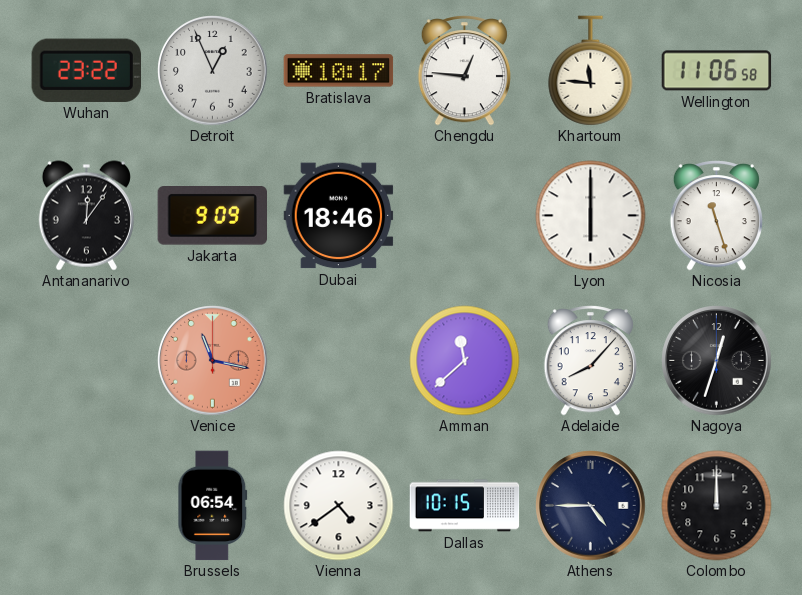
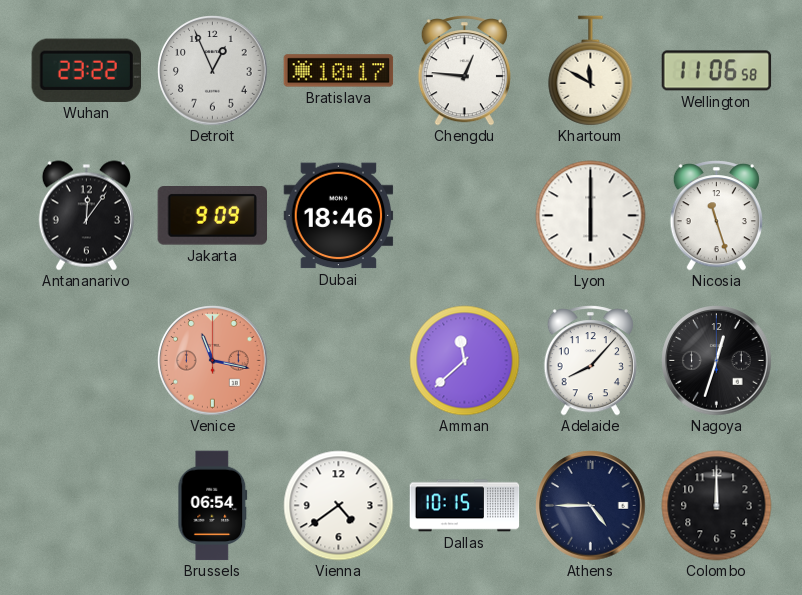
Khartoum: 11:46 -> 11:50
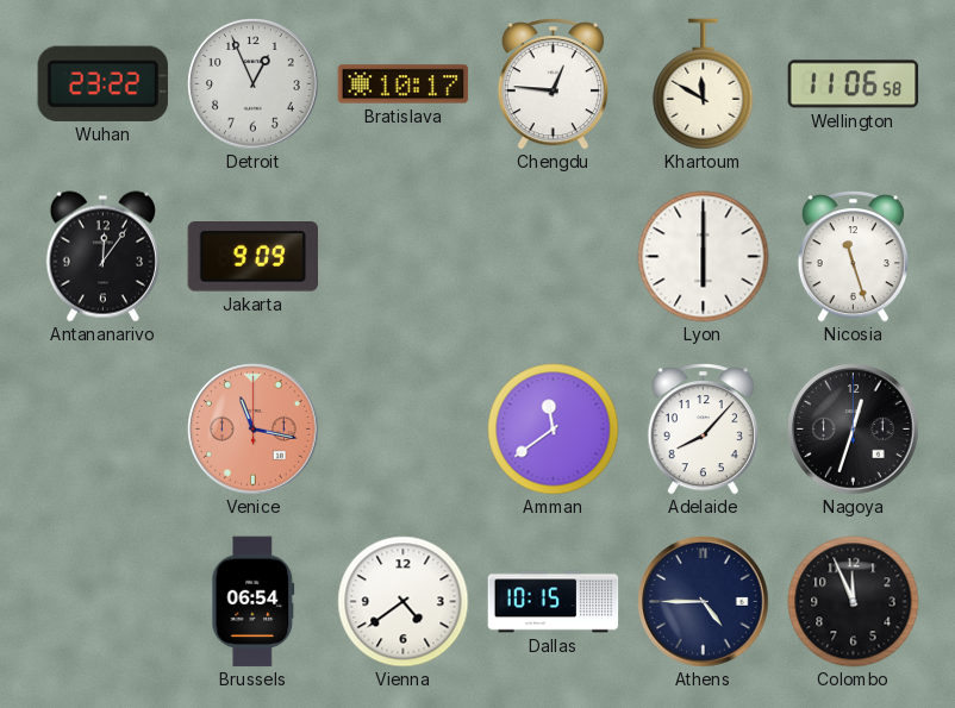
Dubai: 18:46 -> none
Amman: 11:38 -> 11:39
Colombo: 12:00 -> 11:56
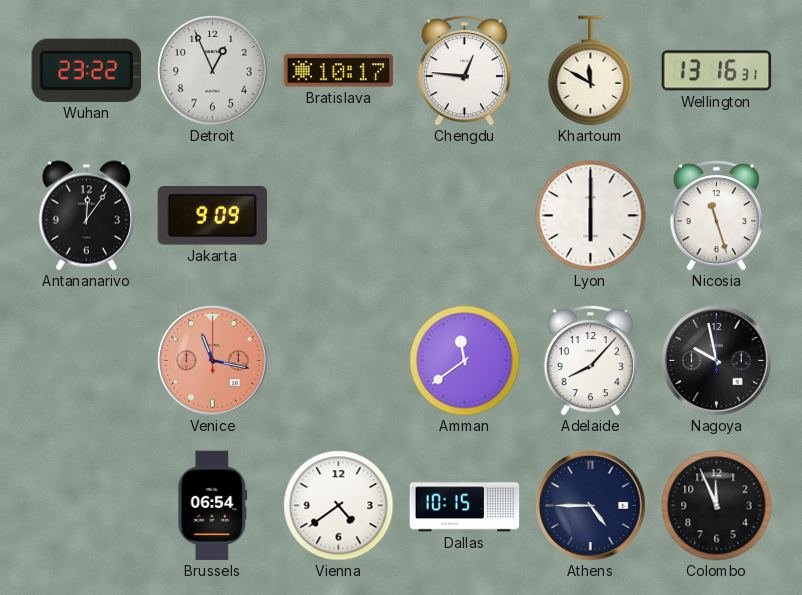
Wellington: 11:06 -> 13:16
Nagoya: 12:33 -> 9:58
